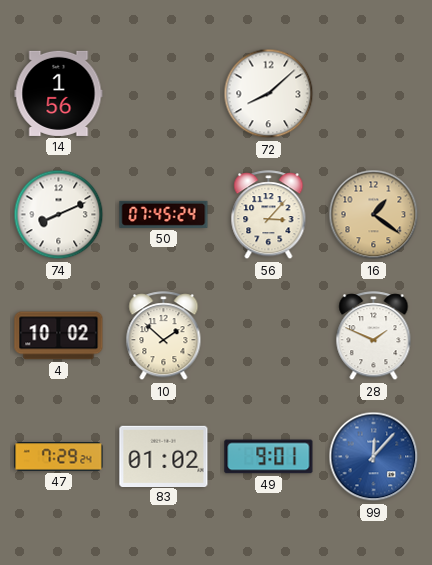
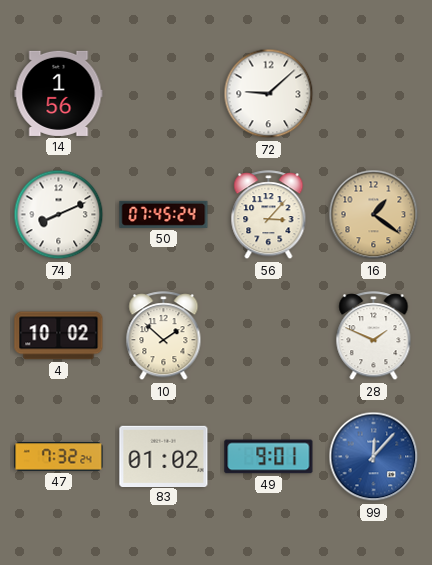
72: 8:08 -> 9:08
47: 7:29 -> 7:32
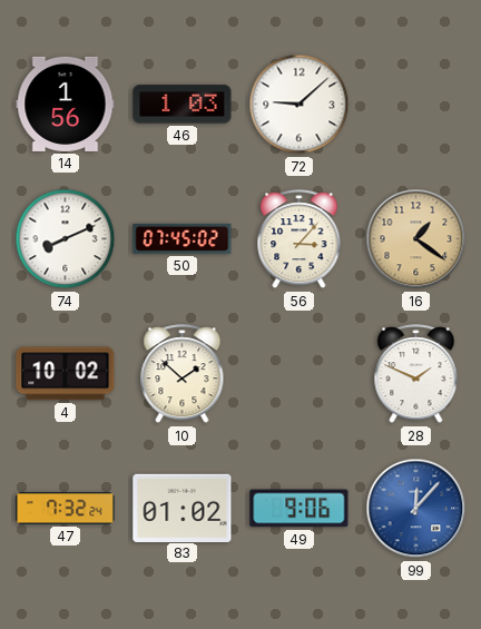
46: none -> 1:03
50: 07:45:24 -> 07:45:02
49: 9:01 -> 9:06
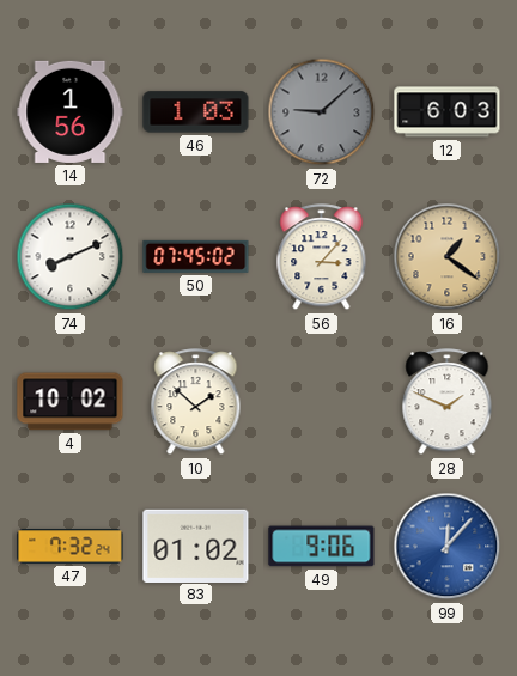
72 dial: white -> grey
12: none -> 6:03
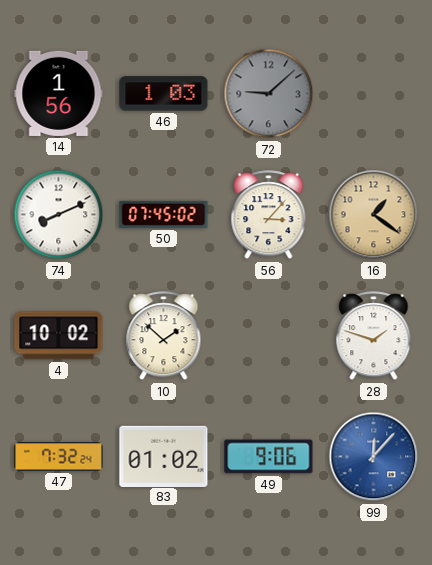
12: 6:03 -> none
28: 1:49 -> 1:48
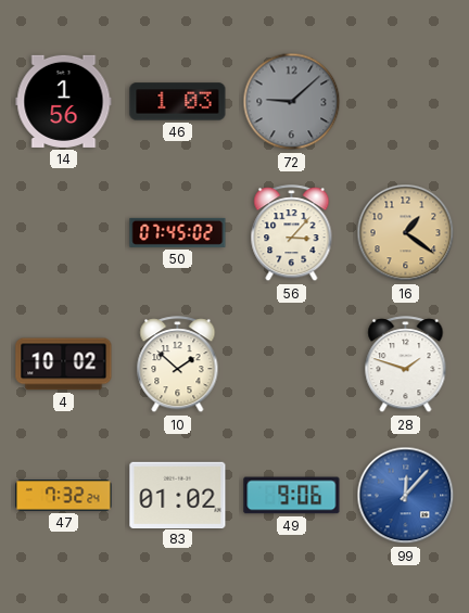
74: 8:11 -> none
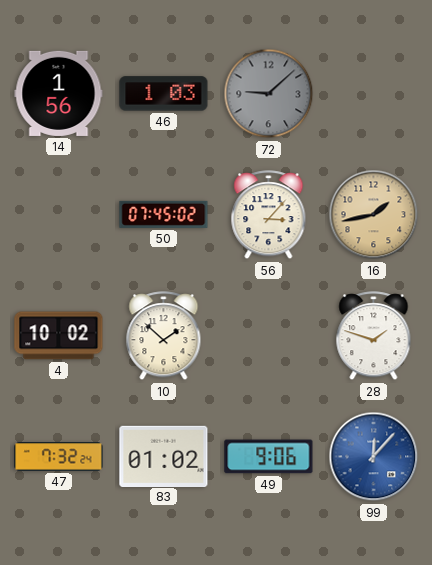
16: 1:21 -> 1:43
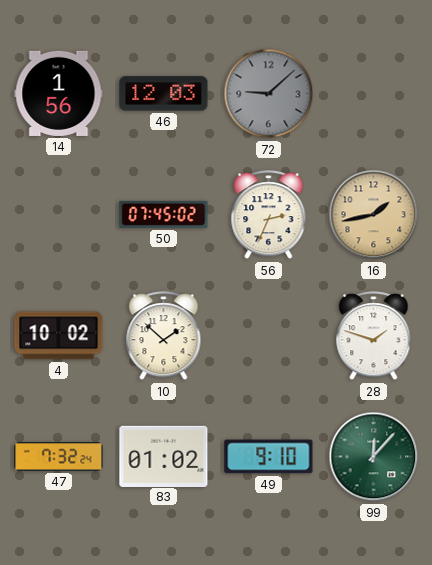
46: 1:03 -> 12:03
56: 3:07 -> 2:34
49: 9:06 -> 9:10
99 dial: blue -> green
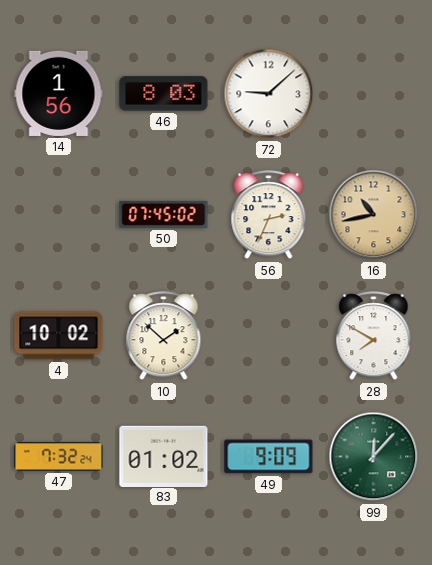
46: 12:03 -> 8:03
72 dial: grey -> white
16: 1:43 -> 10:43
28: 1:48 -> 7:50
49: 9:10 -> 9:09
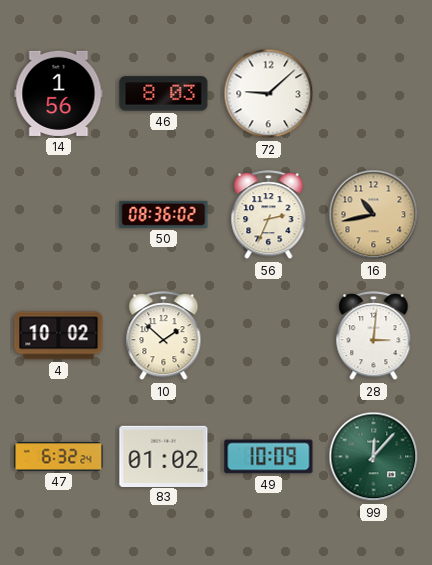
50: 07:45 -> 08:36
28: 7:50 -> 3:01
47: 7:32 -> 6:32
49: 9:09 -> 10:09
